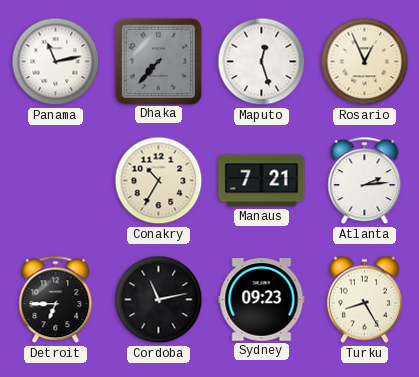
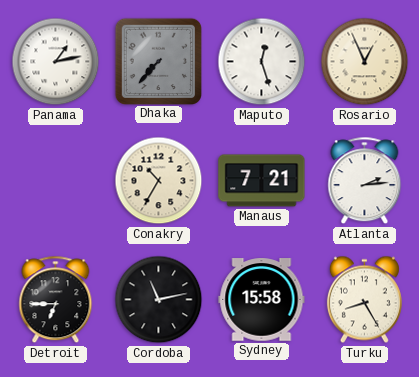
Panama: 11:13 -> 1:13
Sydney: 09:23 -> 15:58
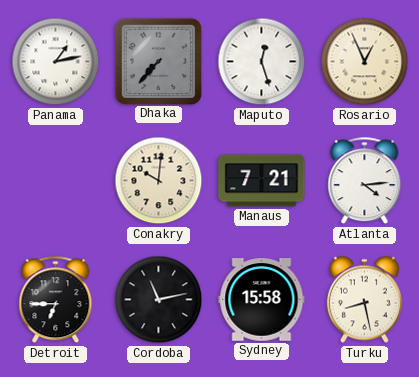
Conakry: 10:35 -> 10:01
Atlanta: 2:14 -> 4:14
Turku: 8:25 -> 8:28
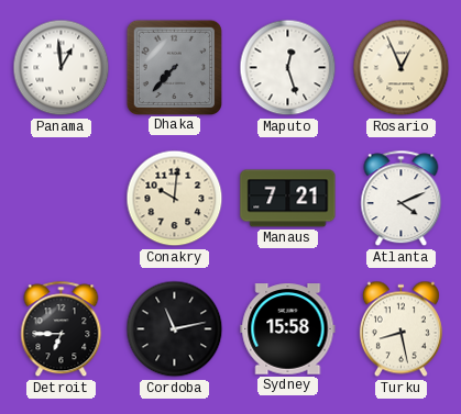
Panama: 1:13 -> 12:59
Atlanta: 4:14 -> 4:11
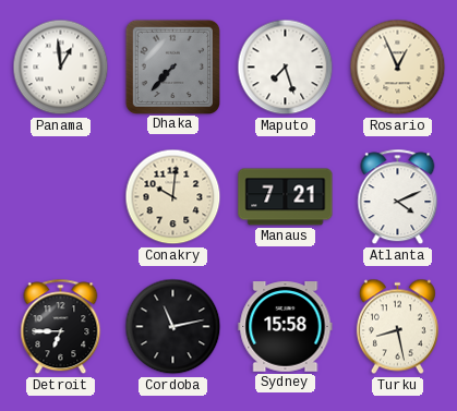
Maputo: 12:27 -> 7:27
